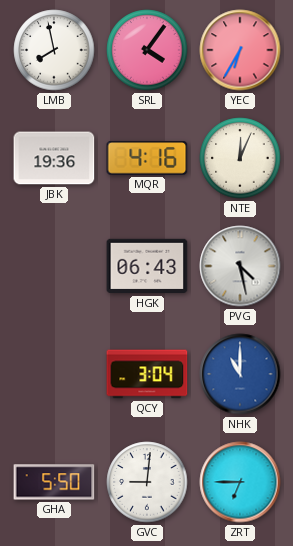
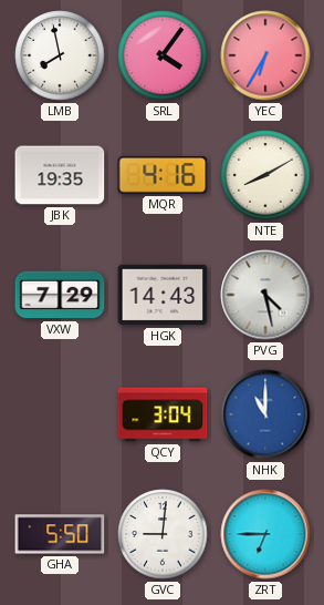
JBK: 19:36 -> 19:35
NTE: 12:04 -> 8:10
VXW: none -> 7:29
HGK: 06:43 -> 14:43
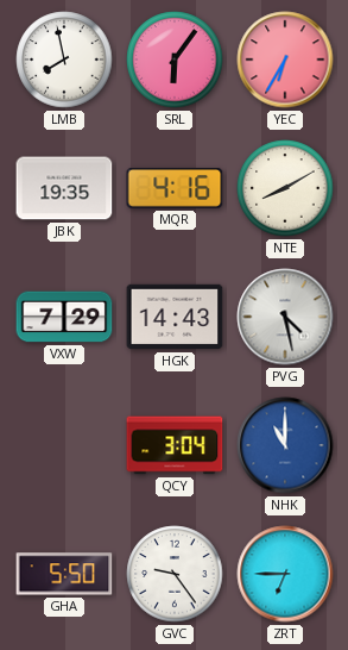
SRL: 4:06 -> 6:06
GVC: 9:01 -> 9:24
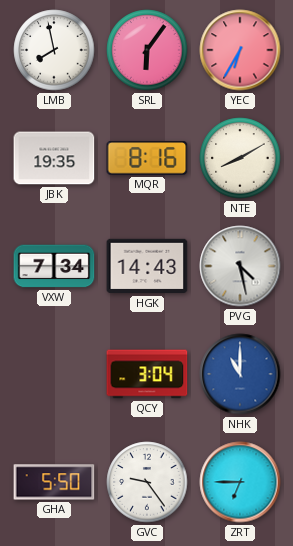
MQR: 4:16 -> 8:16
VXW: 7:29 -> 7:34
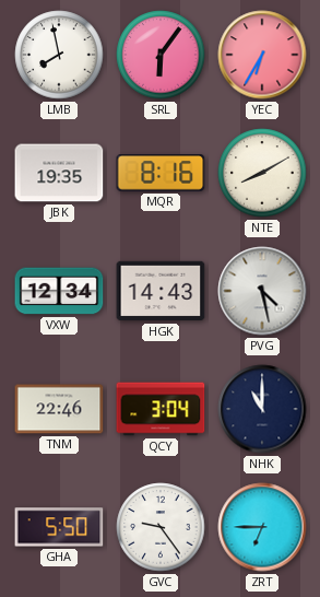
VXW: 7:34 -> 12:34
TNM: none -> 22:46
NHK dial: blue -> navy
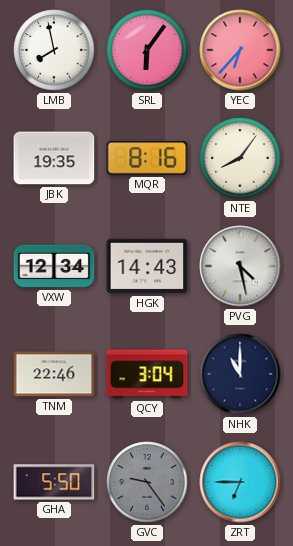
YEC: 6:35 -> 6:37
NTE: 8:10 -> 8:06
GVC dial: white -> grey
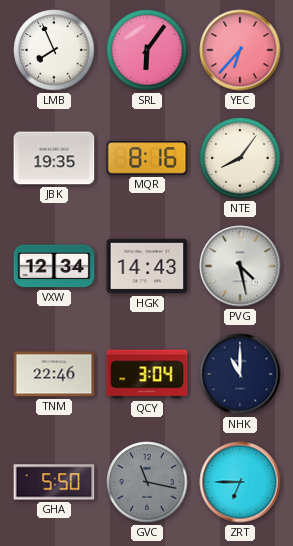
LMB: 7:58 -> 7:56
GVC: 9:24 -> 11:17
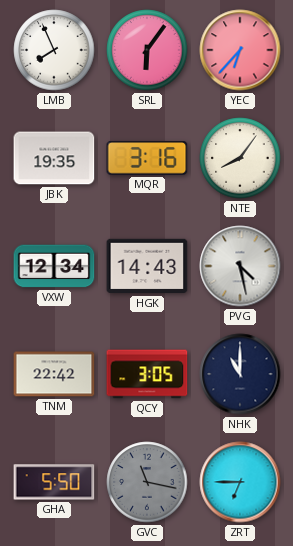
MQR: 8:16 -> 3:16
TNM: 22:46 -> 22:42
QCY: 3:04 -> 3:05
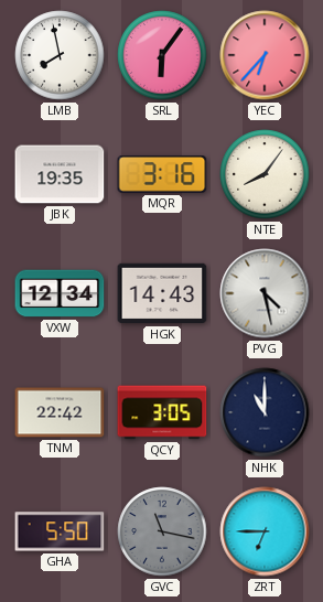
LMB: 7:56 -> 7:58
